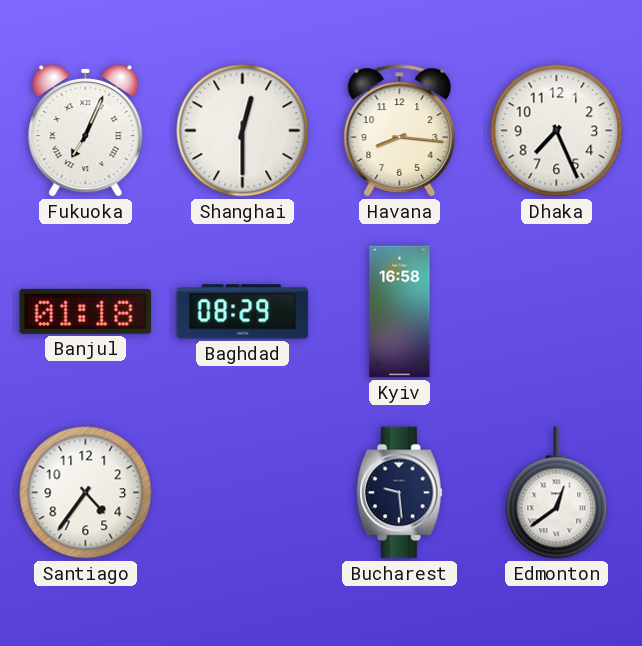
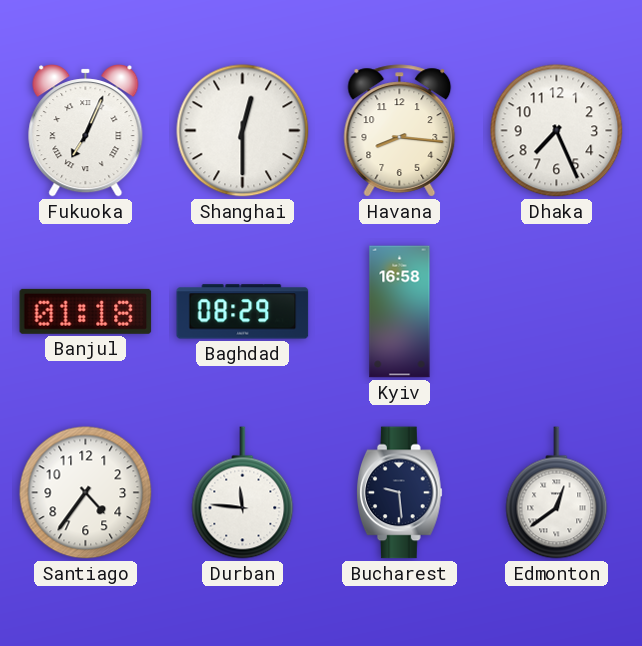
Durban: none -> 11:46
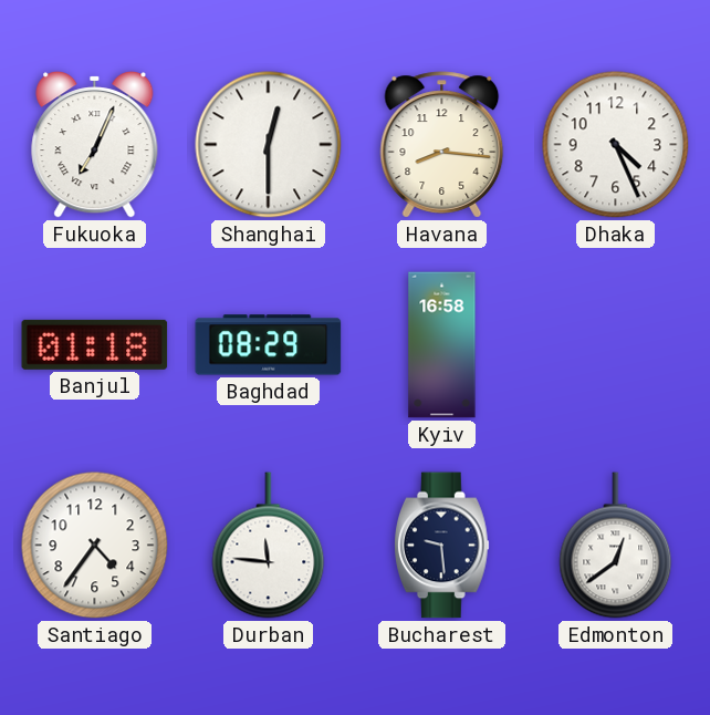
Dhaka: 7:26 -> 4:26
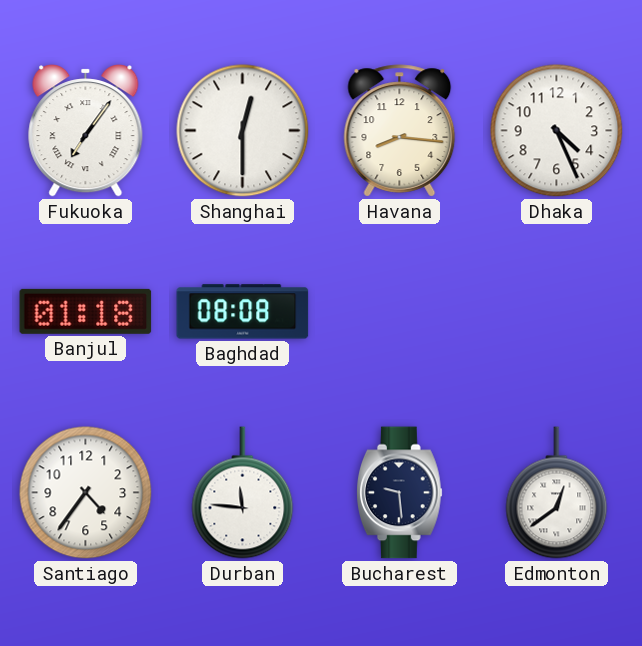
Fukuoka: 7:04 -> 7:06
Baghdad: 08:29 -> 08:08
Kyiv: 16:58 -> none
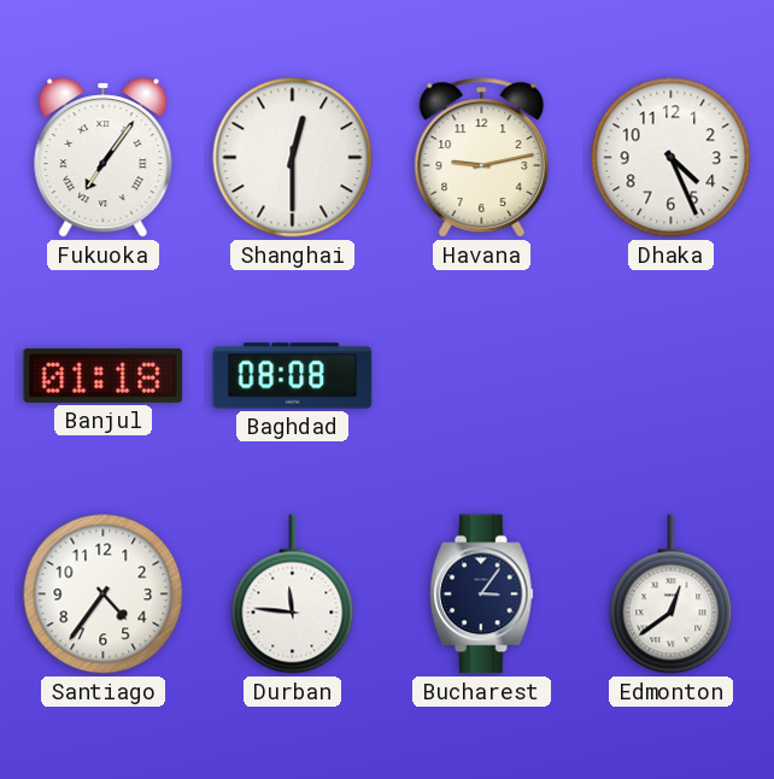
Havana: 8:16 -> 9:13
Bucharest: 9:29 -> 3:06
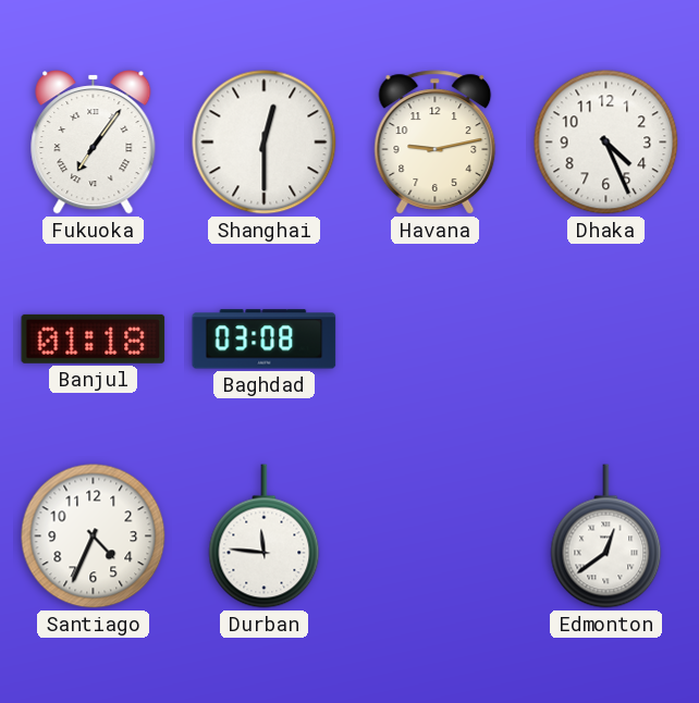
Baghdad: 08:08 -> 03:08
Santiago: 4:36 -> 4:34
Bucharest: 3:06 -> none
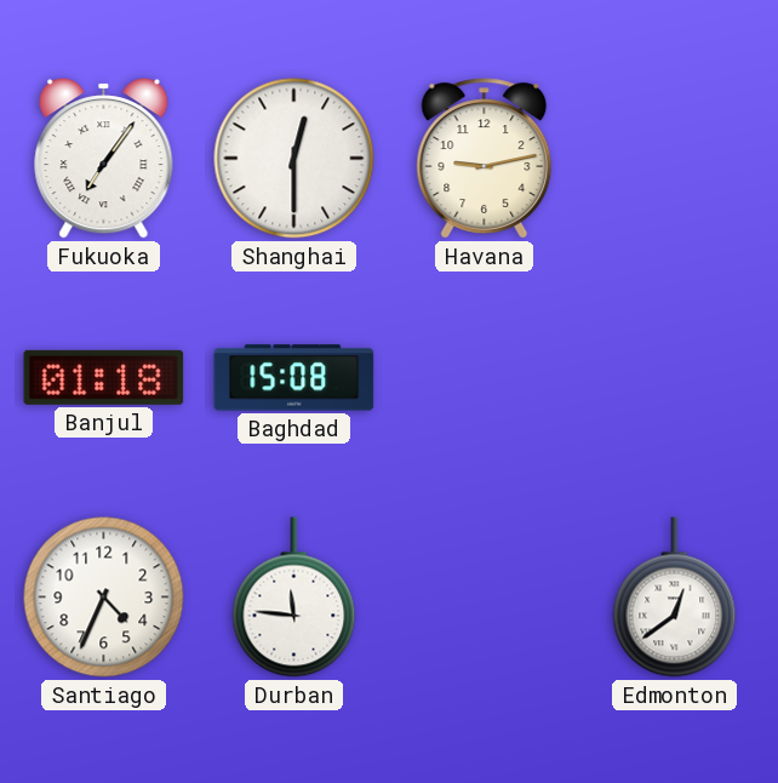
Dhaka: 4:26 -> none
Baghdad: 03:08 -> 15:08
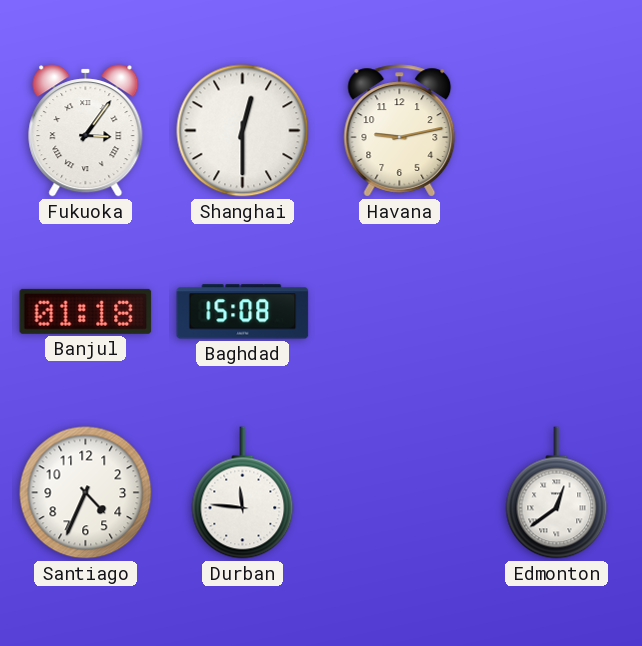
Fukuoka: 7:06 -> 3:06
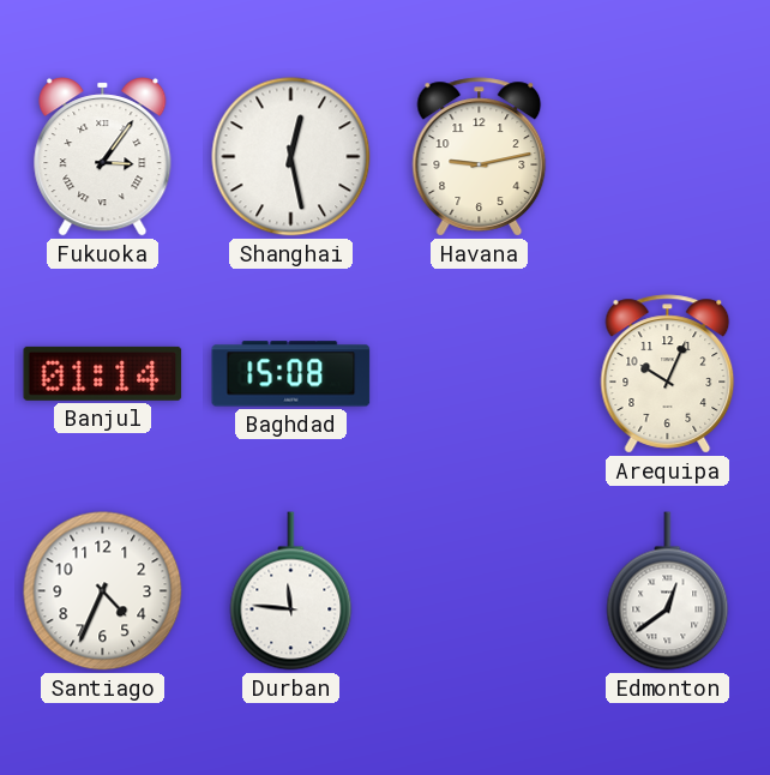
Shanghai: 12:30 -> 12:28
Banjul: 01:18 -> 01:14
Arequipa: none -> 10:04
